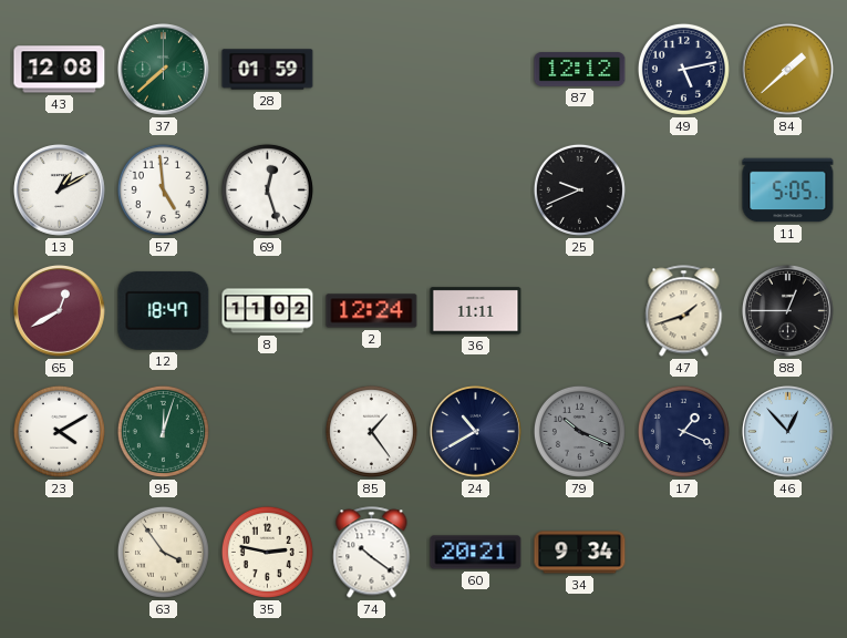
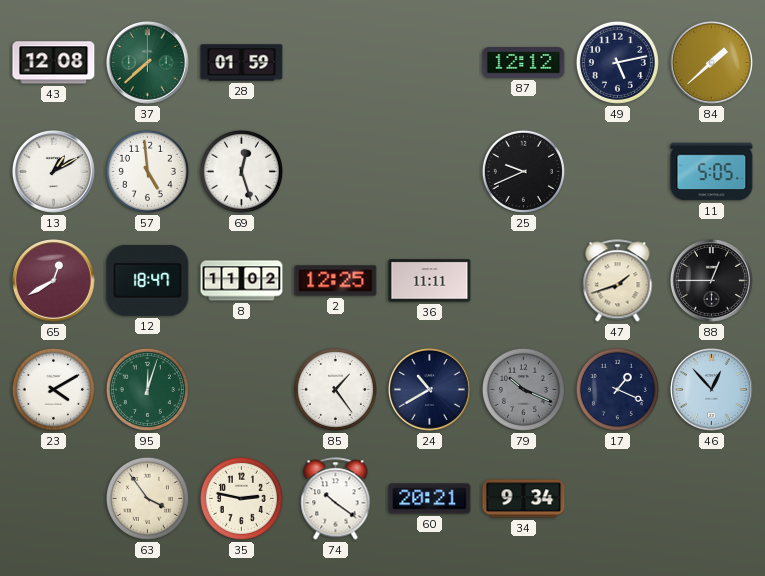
2: 12:24 -> 12:25
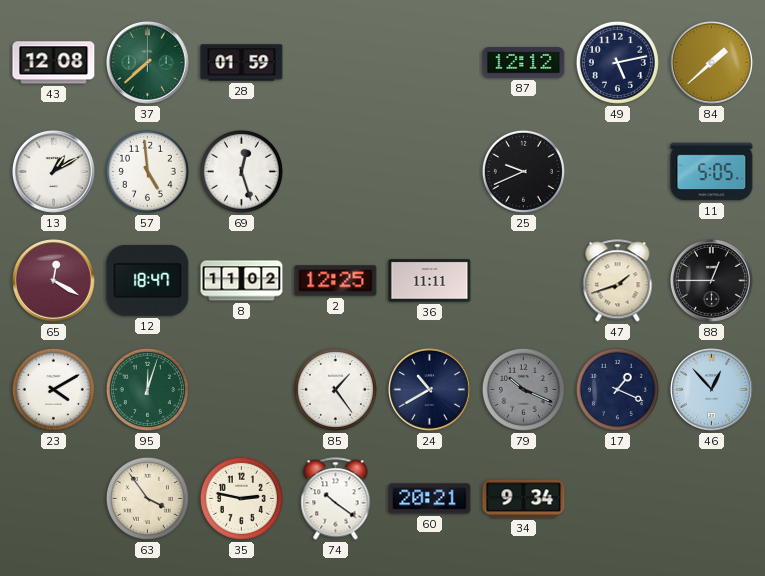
65: 12:40 -> 12:20
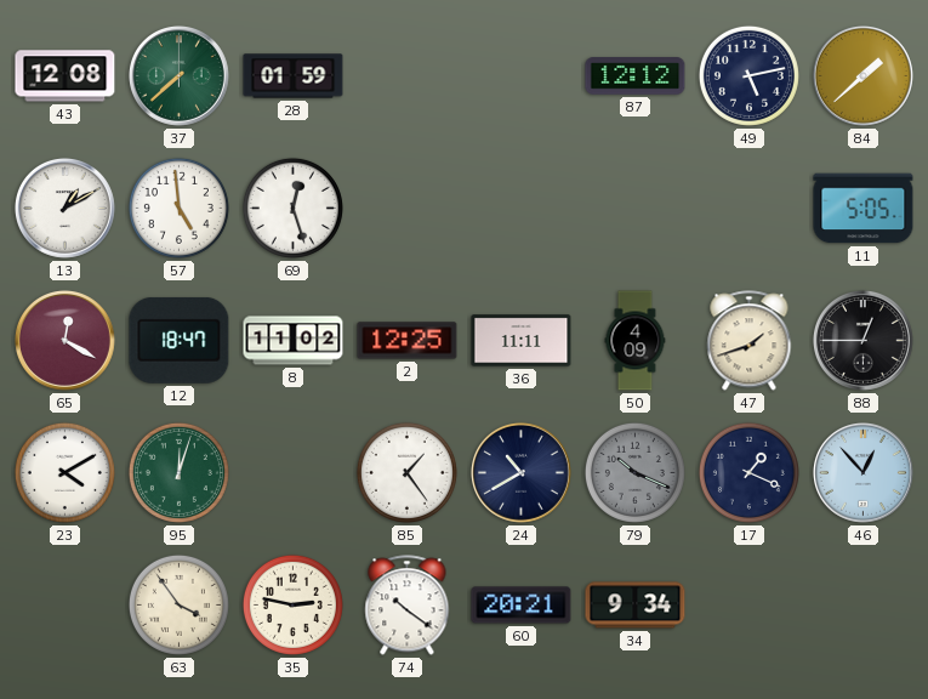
25: 9:41 -> none
50: none -> 4:09
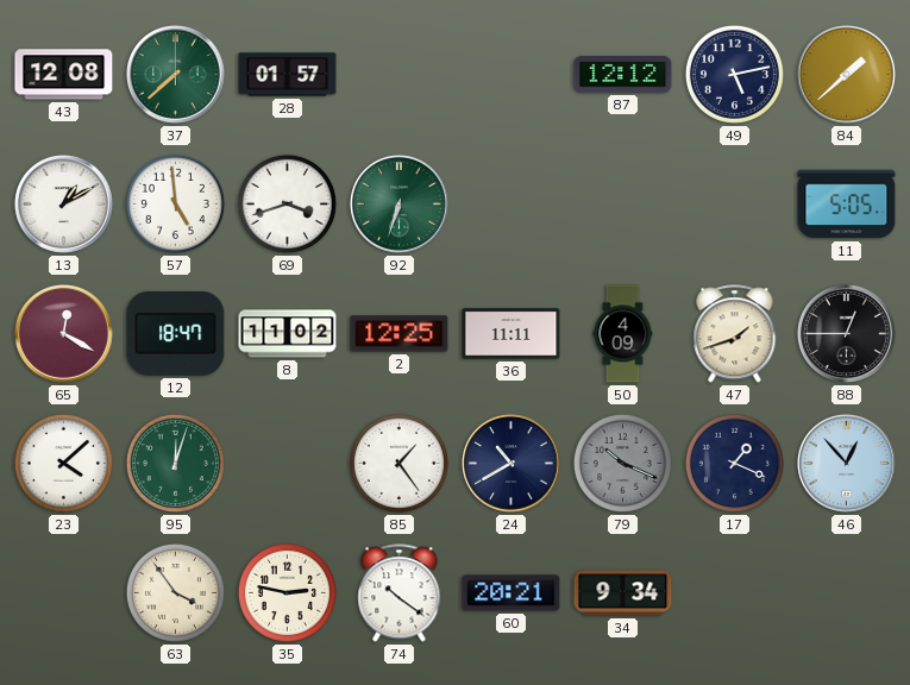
28: 01:59 -> 01:57
69: 12:27 -> 3:42
92: none -> 6:33
23: 4:10 -> 4:08
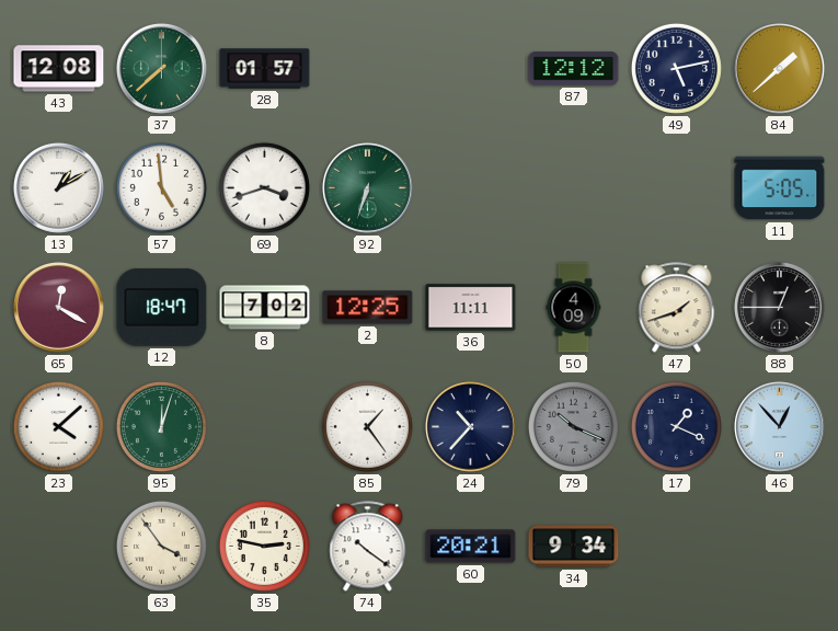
8: 11:02 -> 7:02
24: 10:40 -> 10:37
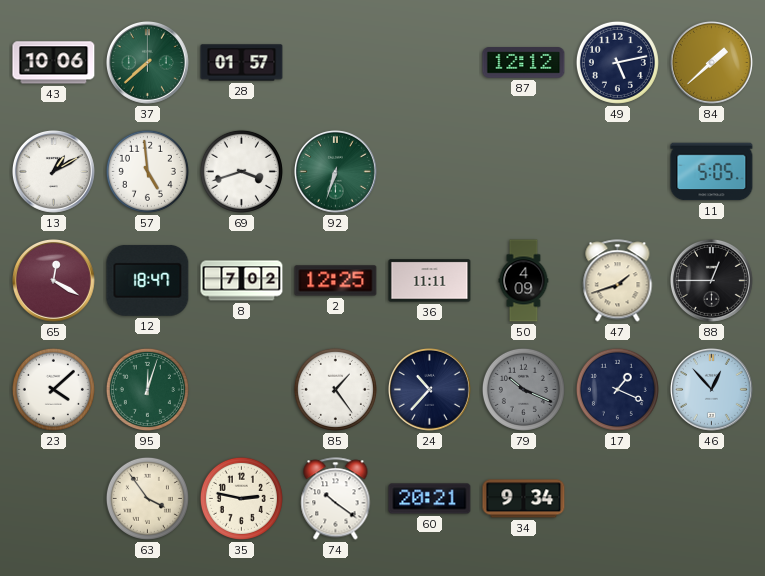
43: 12:08 -> 10:06
